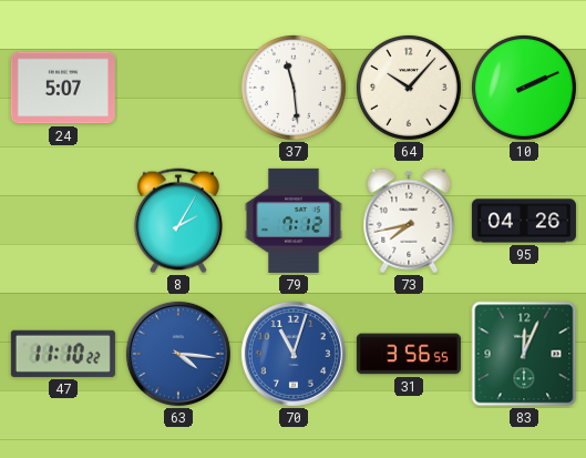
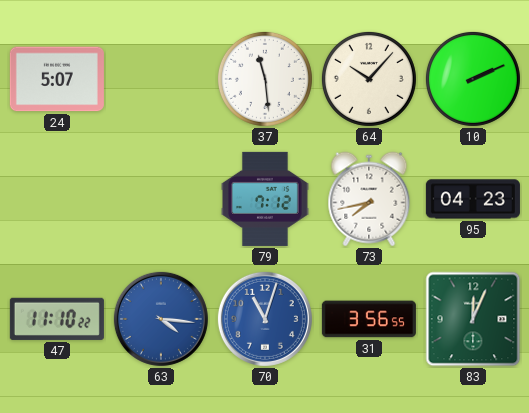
8: 2:05 -> none
95: 04:26 -> 04:23
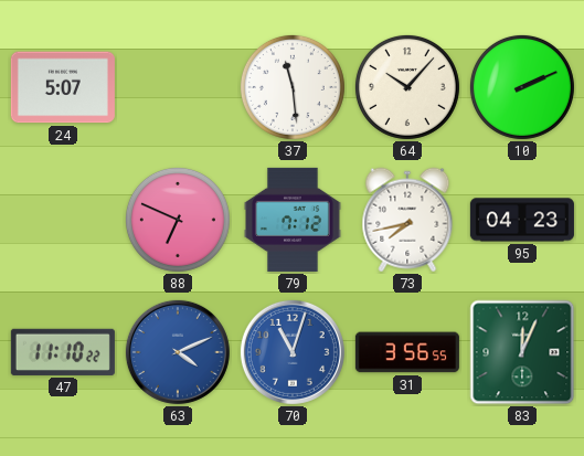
88: none -> 6:49
63: 4:16 -> 4:11
